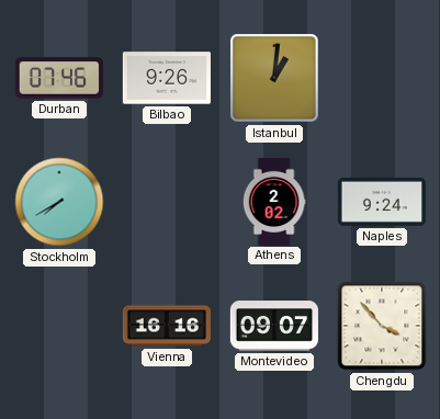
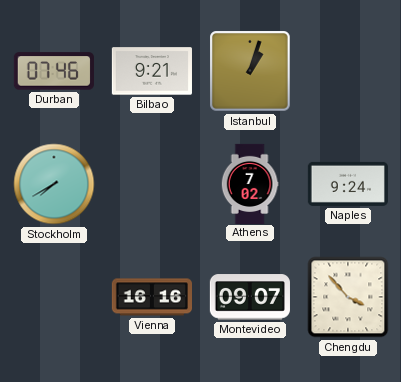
Bilbao: 9:26 -> 9:21
Istanbul: 1:01 -> 1:03
Athens: 2:02 -> 7:02
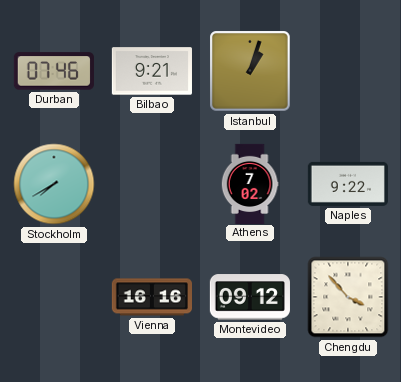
Naples: 9:24 -> 9:22
Montevideo: 09:07 -> 09:12
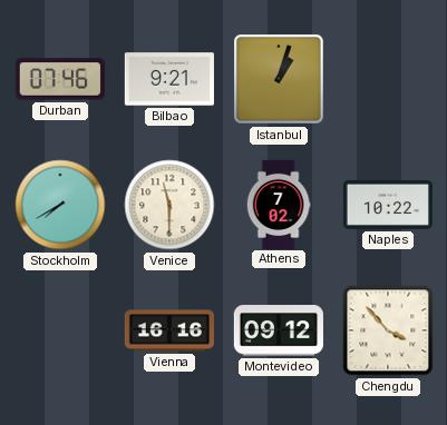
Venice: none -> 11:30
Naples: 9:22 -> 10:22
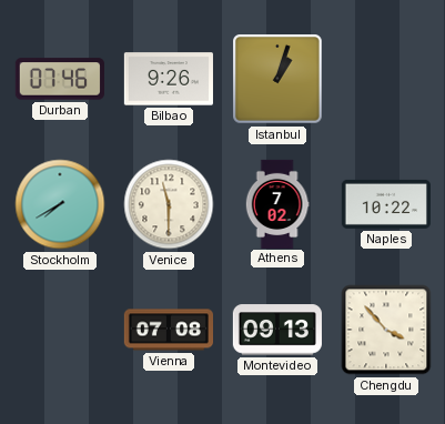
Bilbao: 9:21 -> 9:26
Vienna: 16:16 -> 07:08
Montevideo: 09:12 -> 09:13
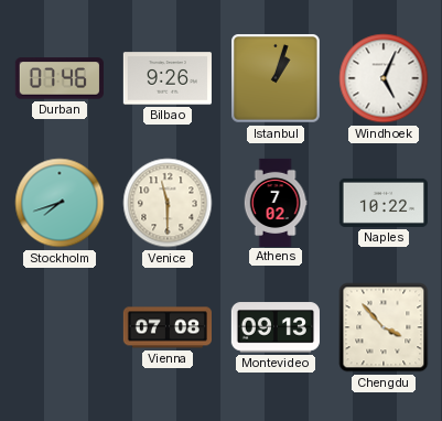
Windhoek: none -> 5:04
Stockholm: 7:40 -> 7:42
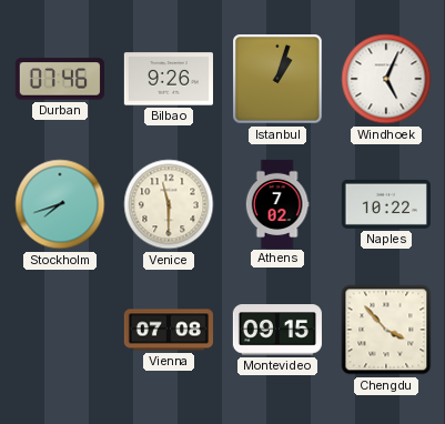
Montevideo: 09:13 -> 09:15
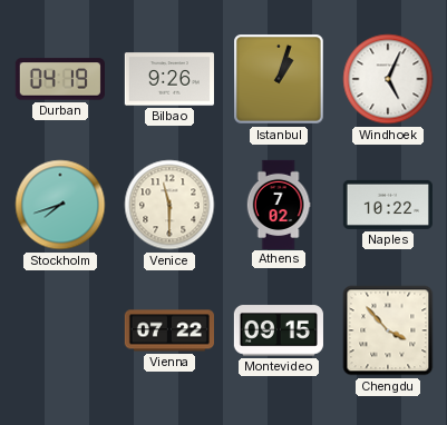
Durban: 07:46 -> 04:19
Vienna: 07:08 -> 07:22
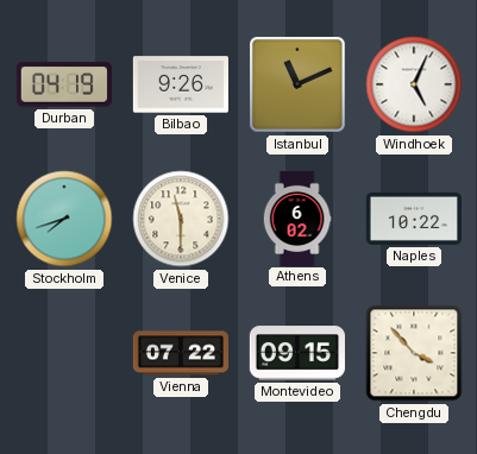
Istanbul: 1:03 -> 11:11
Athens: 7:02 -> 6:02
